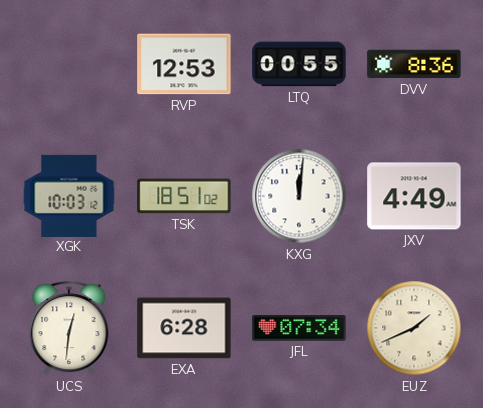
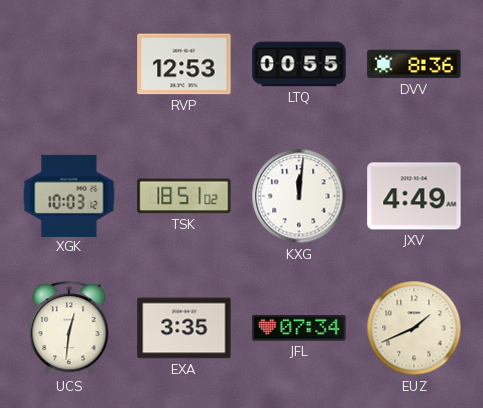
EXA: 6:28 -> 3:35
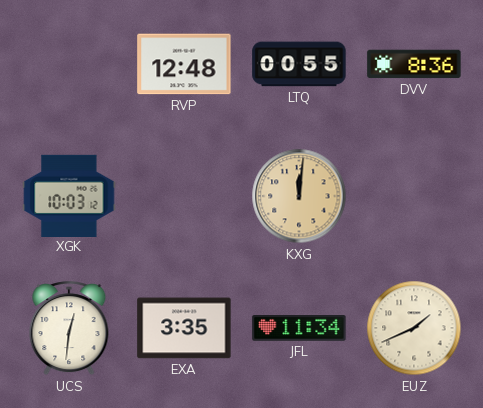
RVP: 12:53 -> 12:48
TSK: 18:51 -> none
KXG dial: white -> champagne
JXV: 4:49 -> none
JFL: 07:34 -> 11:34
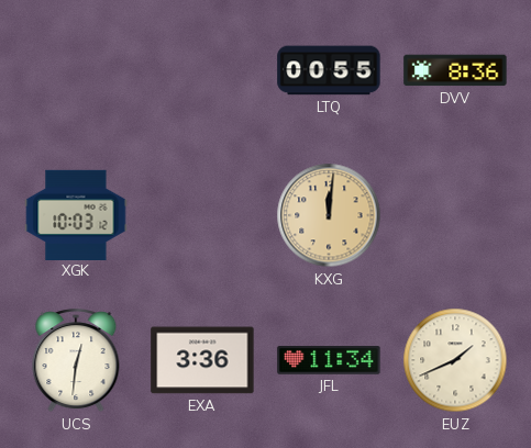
RVP: 12:48 -> none
EXA: 3:35 -> 3:36
